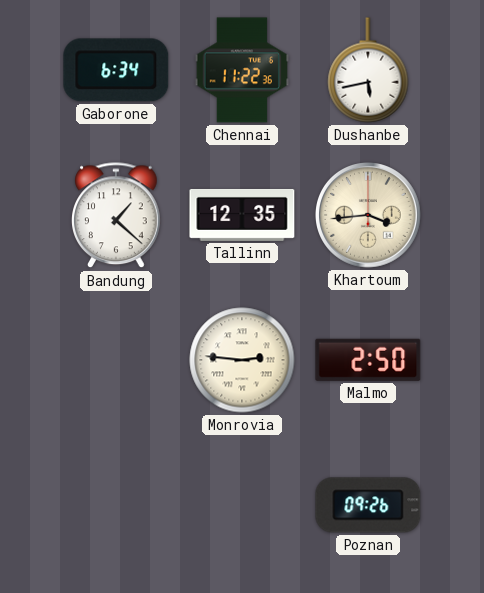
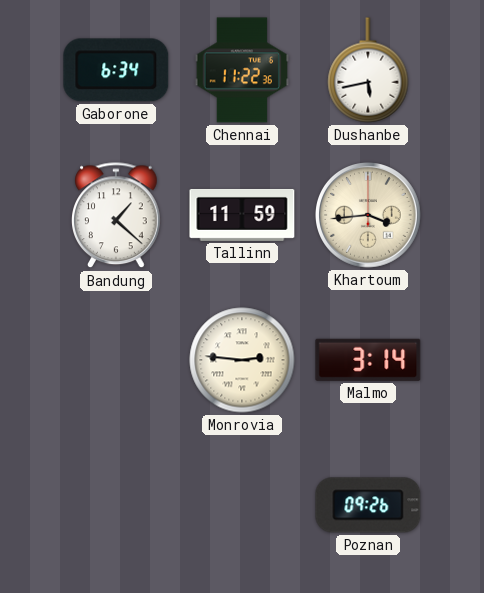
Tallinn: 12:35 -> 11:59
Malmo: 2:50 -> 3:14
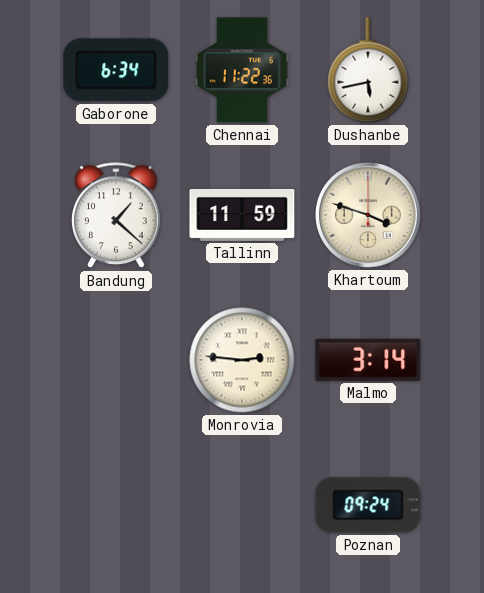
Khartoum: 3:44 -> 3:48
Poznan: 09:26 -> 09:24
